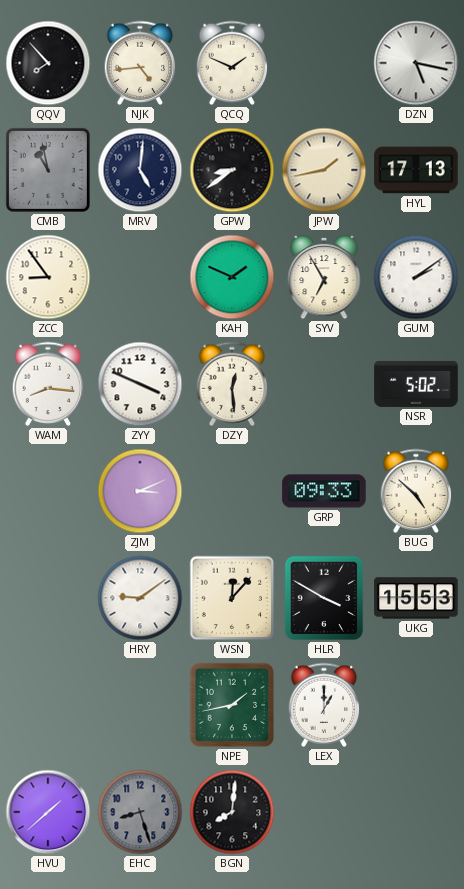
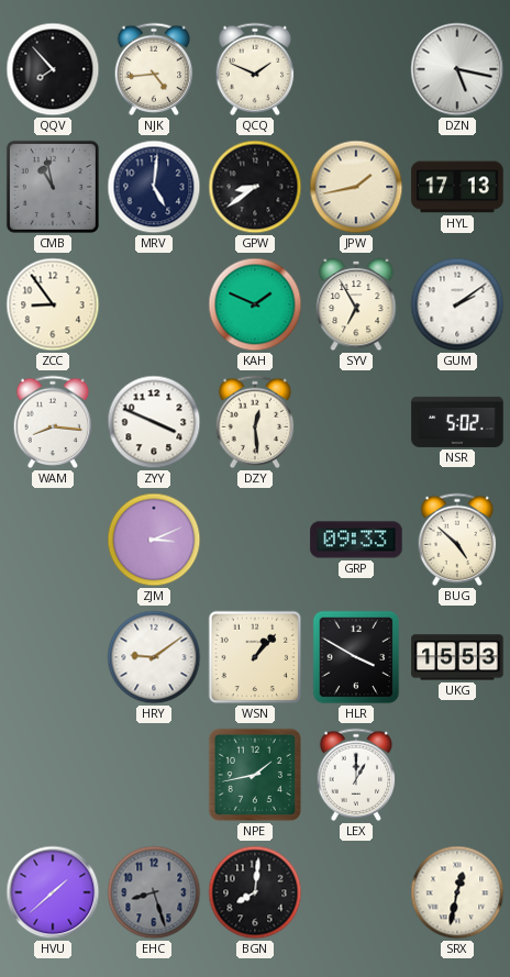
WSN: 12:07 -> 1:07
SRX: none -> 12:32
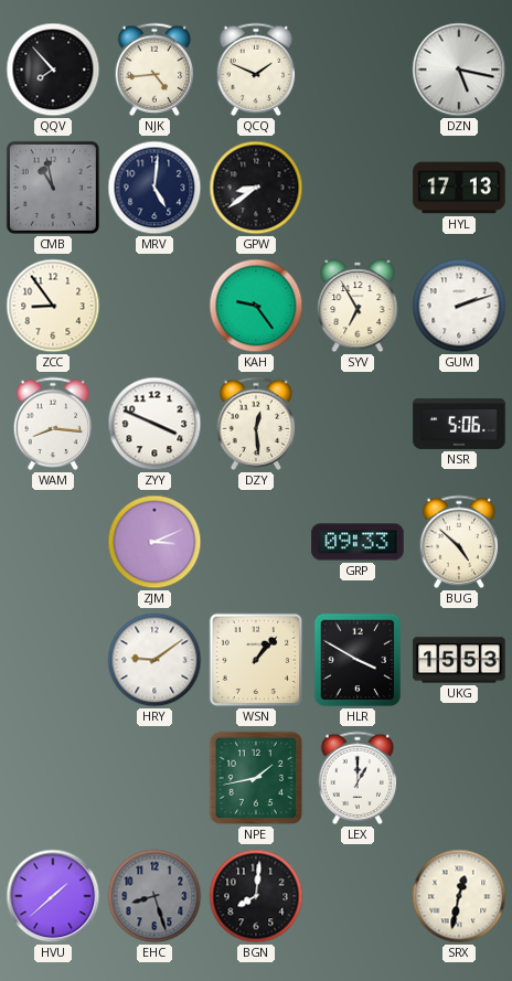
JPW: 1:43 -> none
KAH: 1:49 -> 9:24
GUM: 2:09 -> 2:12
NSR: 5:02 -> 5:06
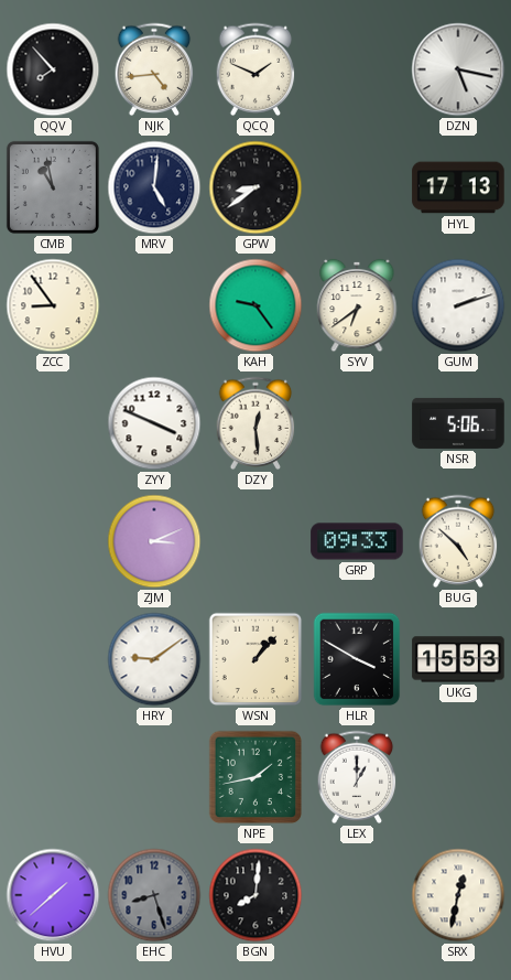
SYV: 6:55 -> 6:39
WAM: 8:16 -> none
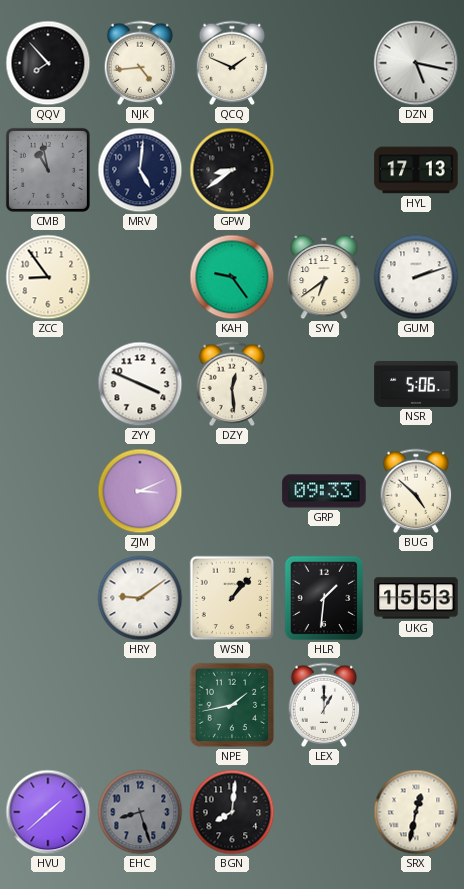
HLR: 3:50 -> 1:31
